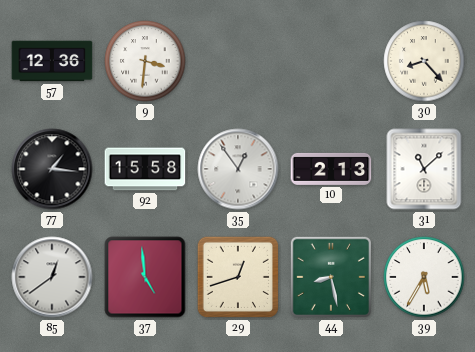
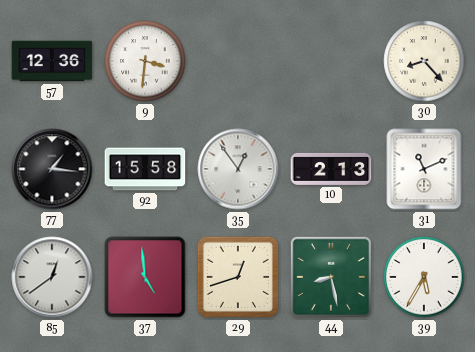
31: 11:08 -> 11:11
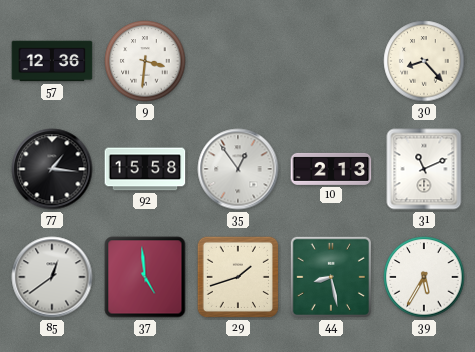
29: 12:42 -> 1:42
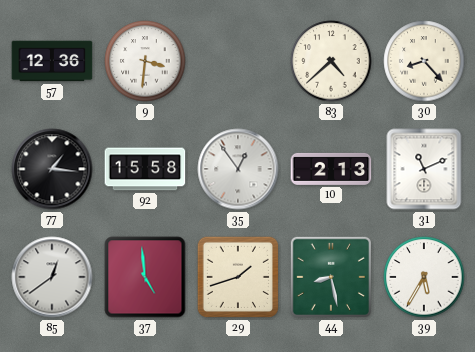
83: none -> 4:38
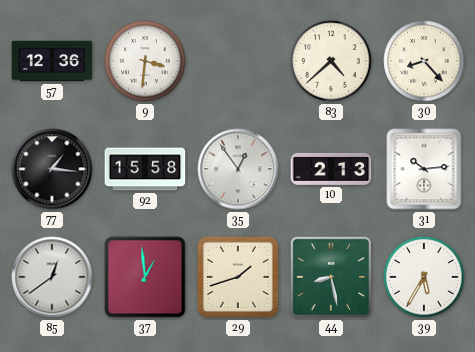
31: 11:11 -> 10:14
37: 4:59 -> 12:59
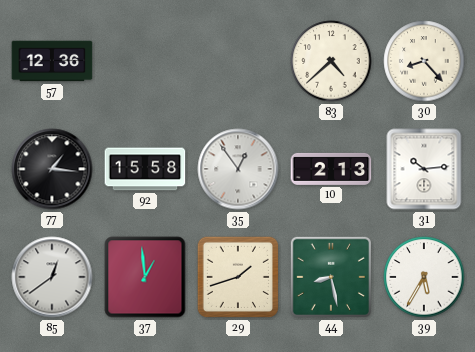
9: 3:31 -> none
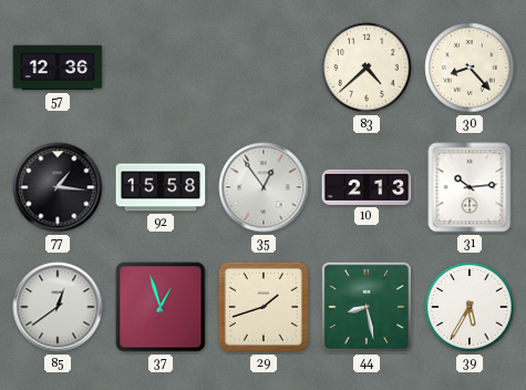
37: 12:59 -> 12:57
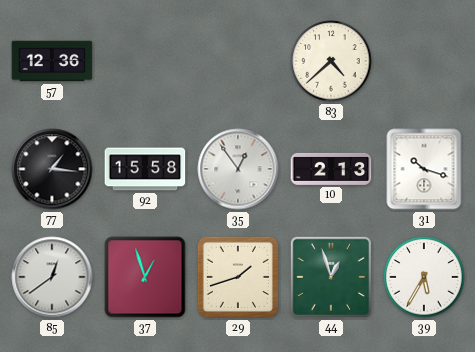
30: 8:23 -> none
31: 10:14 -> 10:18
44: 8:28 -> 12:57
